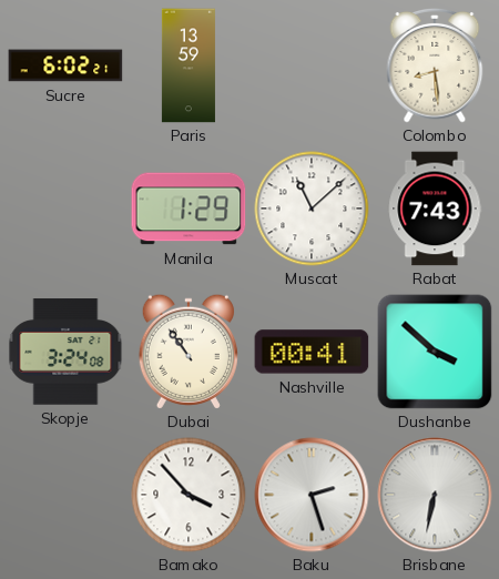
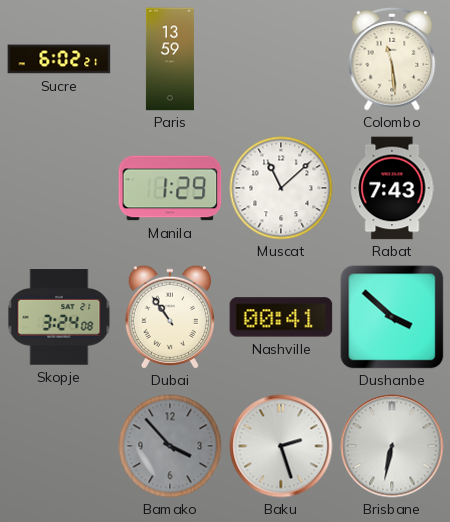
Colombo: 8:29 -> 11:29
Bamako dial: white -> grey
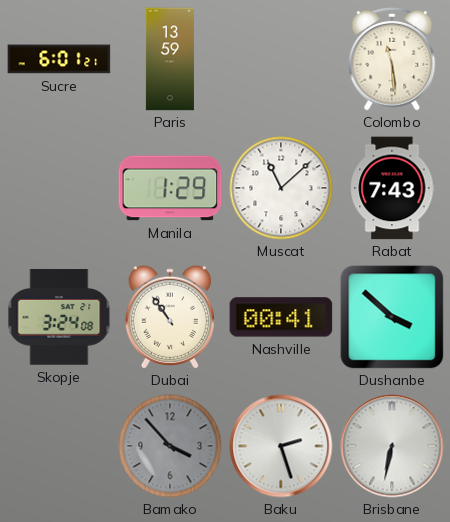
Sucre: 6:02 -> 6:01
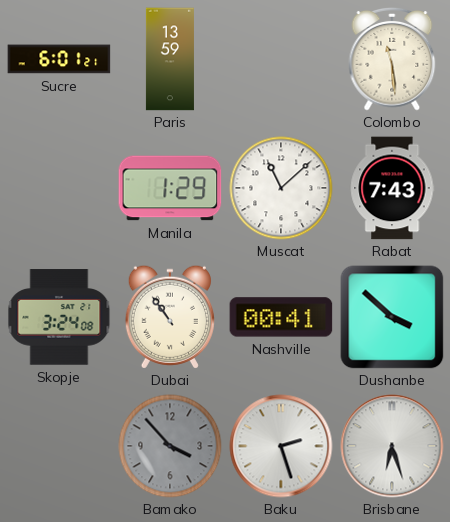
Brisbane: 6:32 -> 6:27
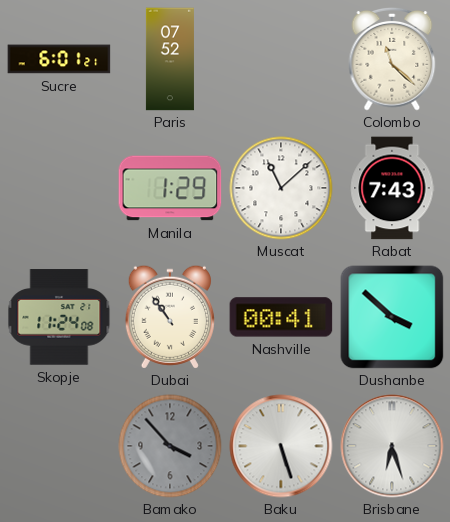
Paris: 13:59 -> 07:52
Colombo: 11:29 -> 11:22
Skopje: 3:24 -> 11:24
Baku: 2:27 -> 5:27
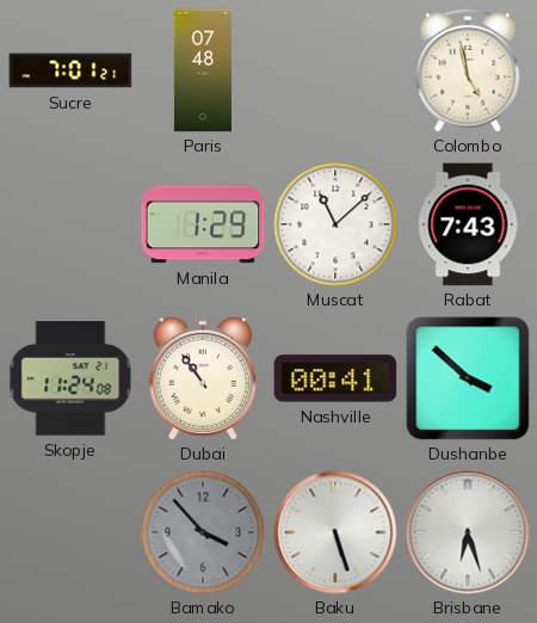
Sucre: 6:01 -> 7:01
Paris: 07:52 -> 07:48
Colombo: 11:22 -> 4:58
